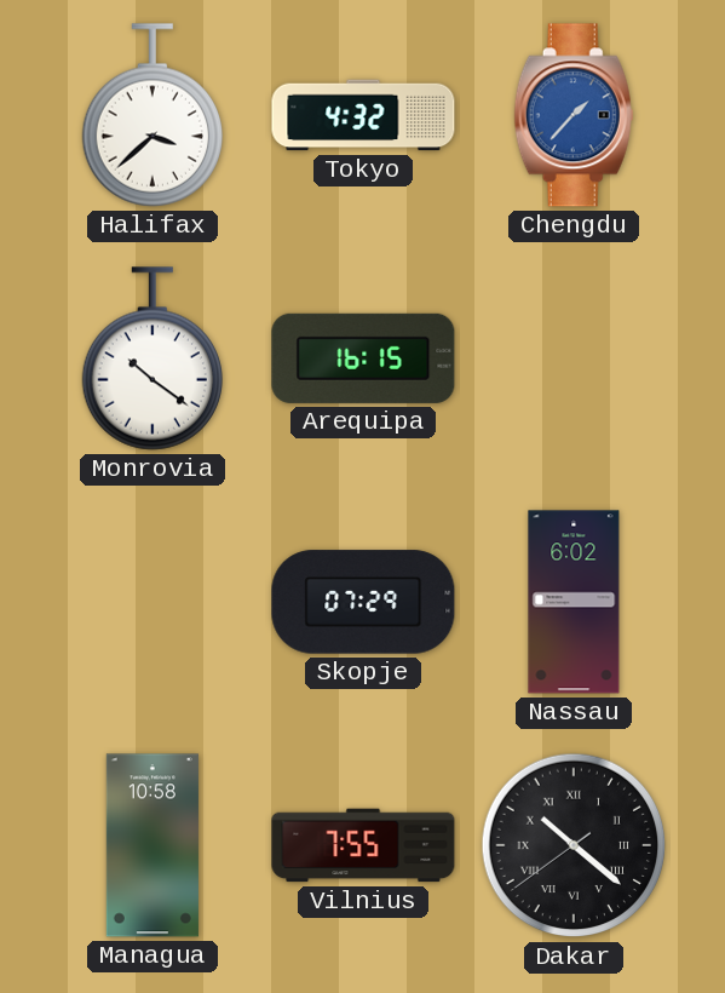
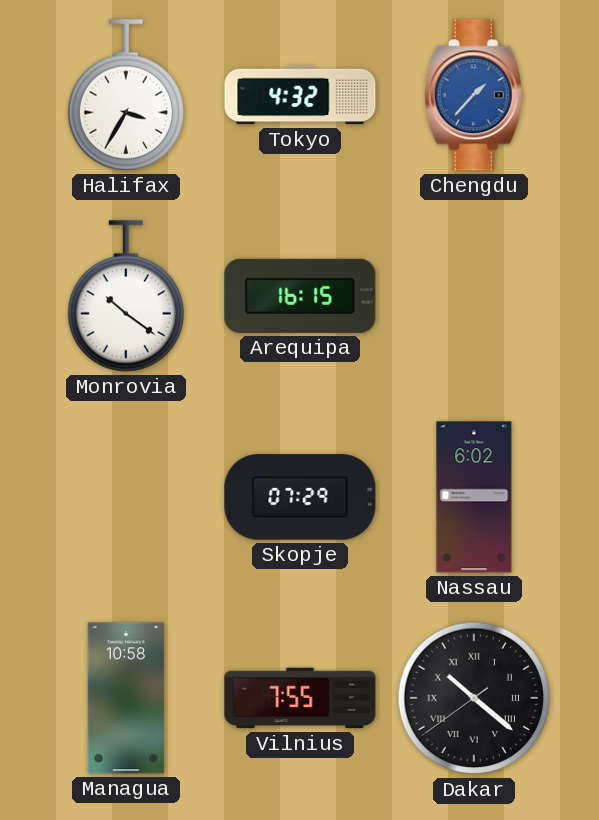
Halifax: 3:38 -> 3:35
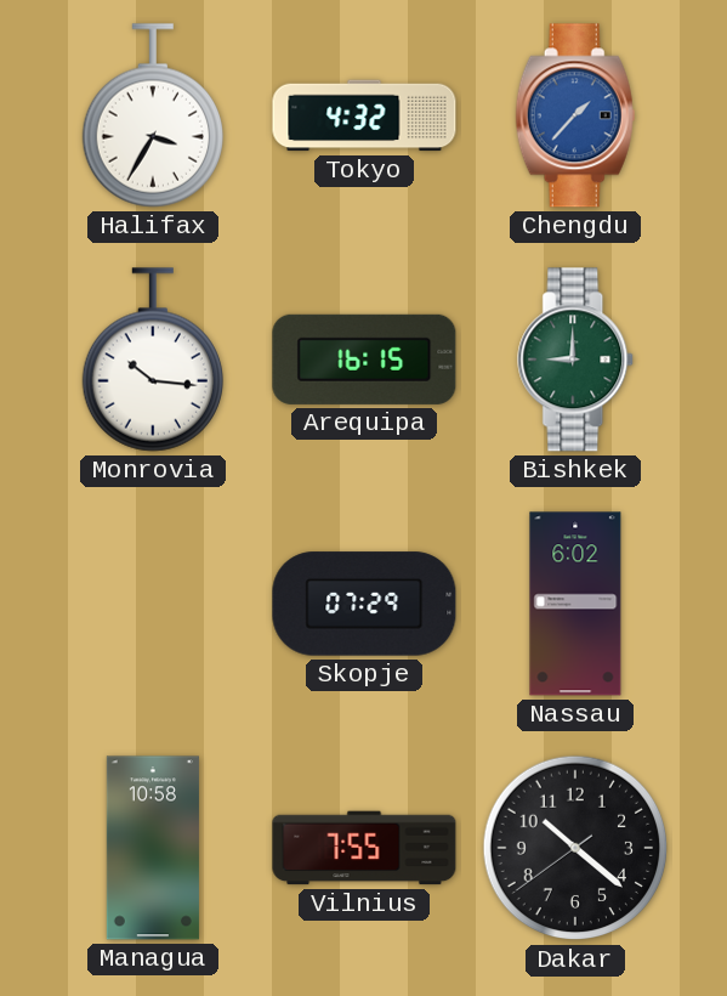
Monrovia: 10:21 -> 10:16
Bishkek: none -> 9:00
Dakar numerals: Roman -> Arabic
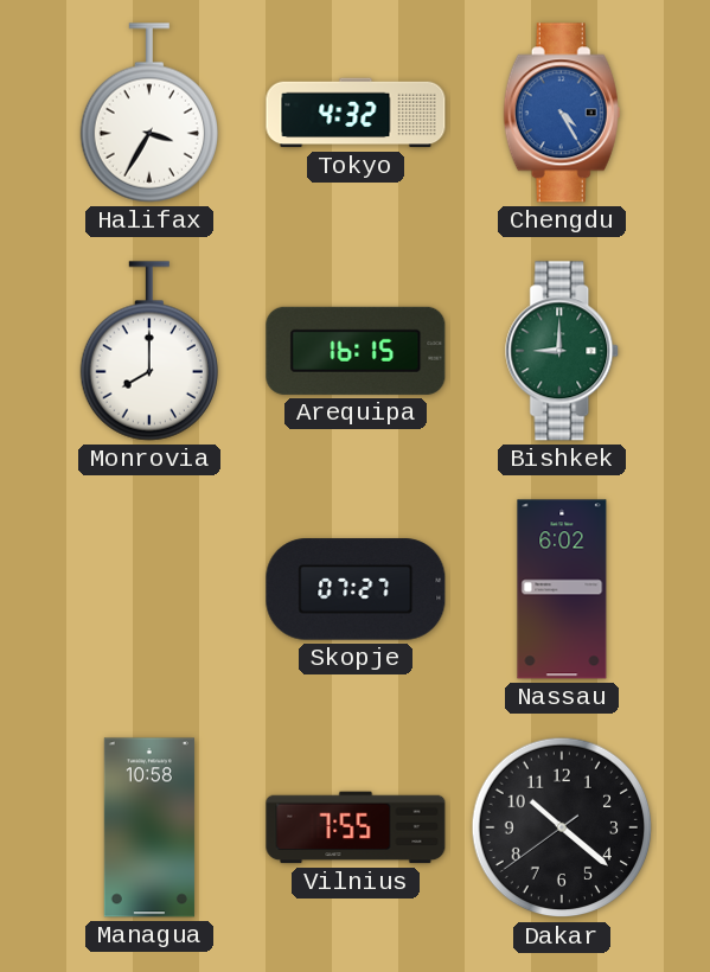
Chengdu: 1:37 -> 4:25
Monrovia: 10:16 -> 8:00
Skopje: 07:29 -> 07:27
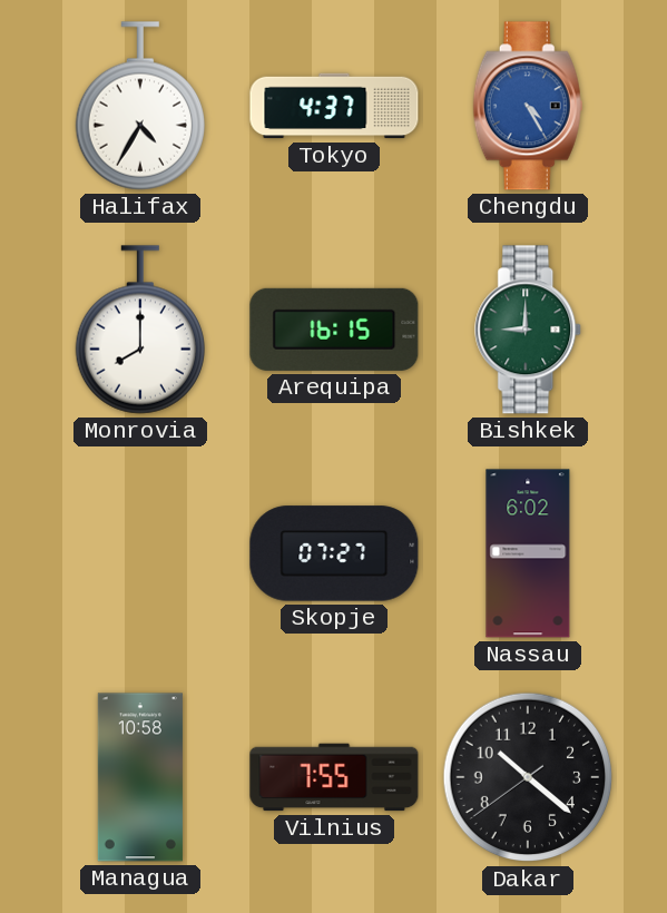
Halifax: 3:35 -> 4:35
Tokyo: 4:32 -> 4:37
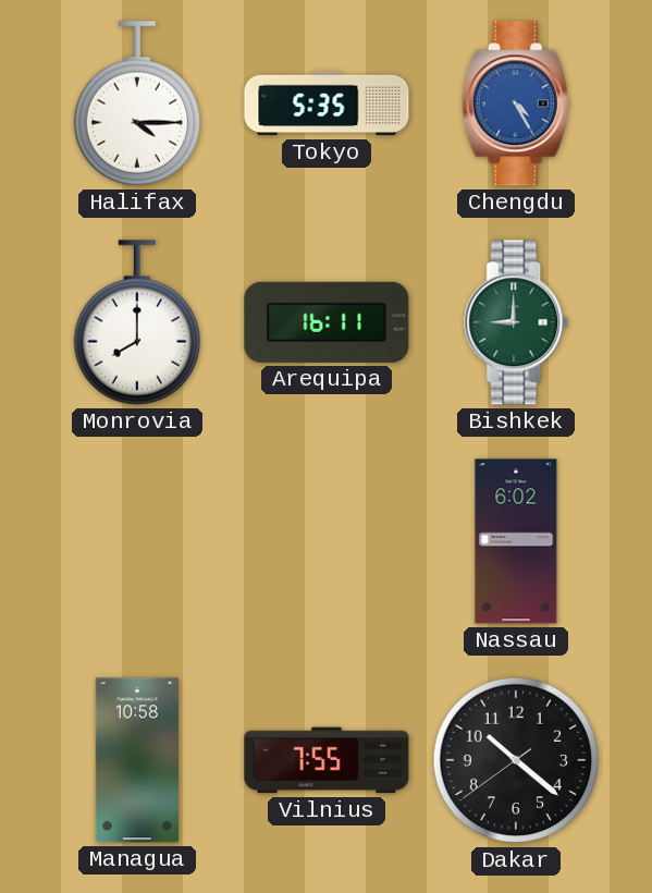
Halifax: 4:35 -> 4:15
Tokyo: 4:37 -> 5:35
Arequipa: 16:15 -> 16:11
Skopje: 07:27 -> none
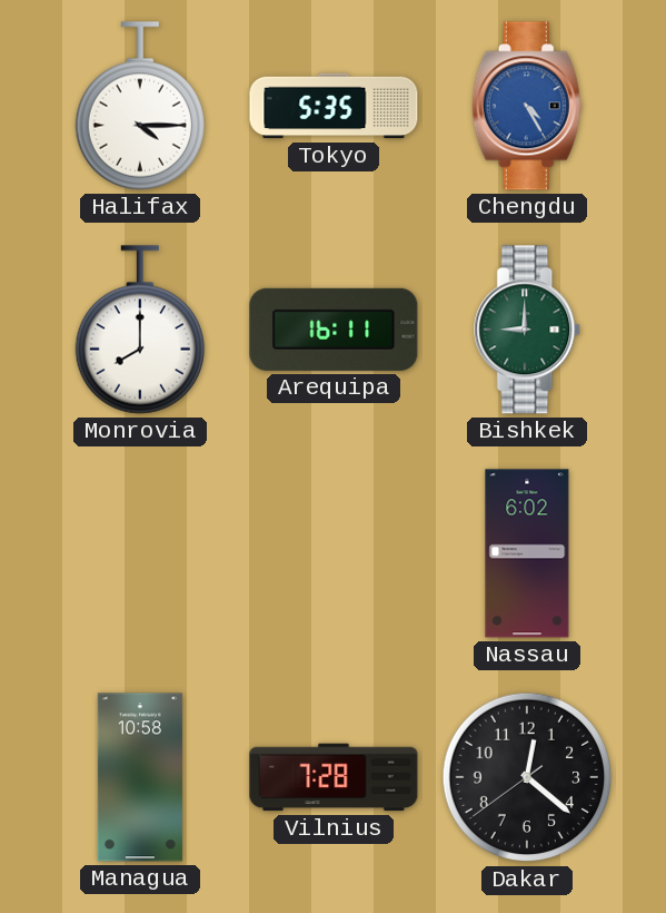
Vilnius: 7:55 -> 7:28
Dakar: 10:21 -> 12:21
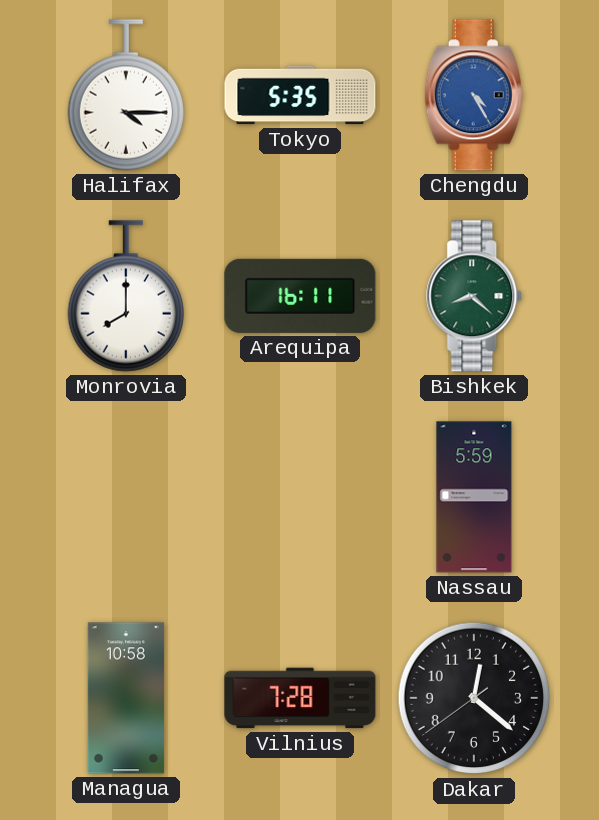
Bishkek: 9:00 -> 8:22
Nassau: 6:02 -> 5:59
